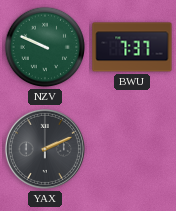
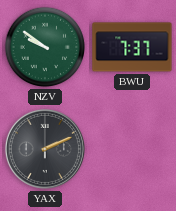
NZV: 9:49 -> 9:51
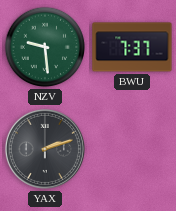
NZV: 9:51 -> 9:29
YAX: 2:11 -> 2:12
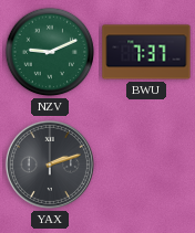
NZV: 9:29 -> 9:11
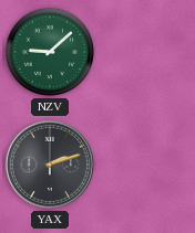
NZV: 9:11 -> 9:08
BWU: 7:37 -> none
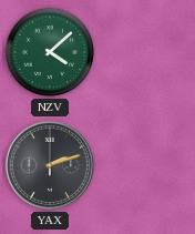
NZV: 9:08 -> 4:08
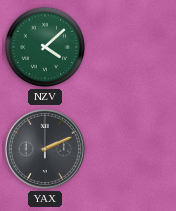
YAX: 2:12 -> 2:11
